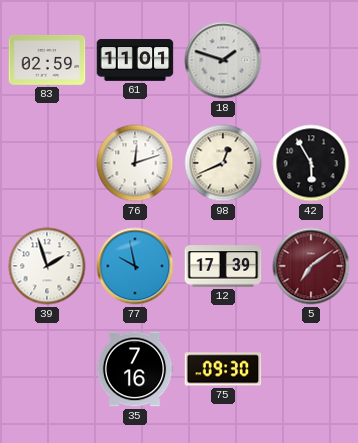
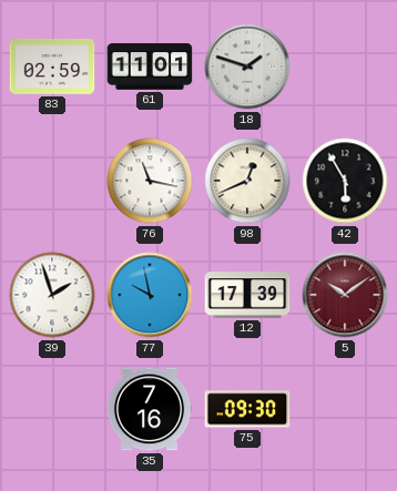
76: 12:12 -> 11:17
5: 7:09 -> 10:09
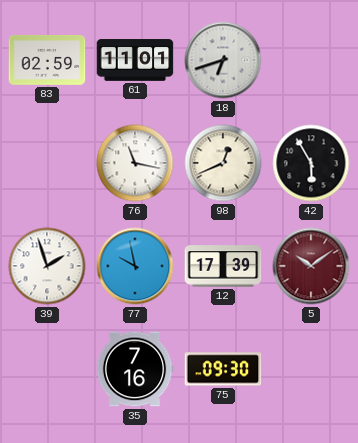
18: 1:48 -> 6:42
